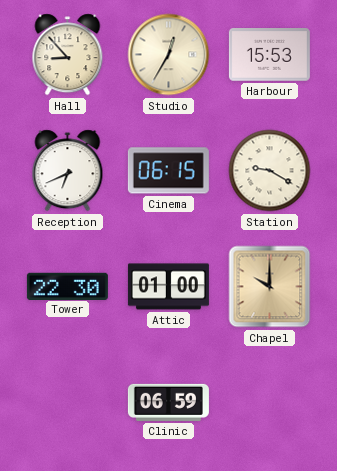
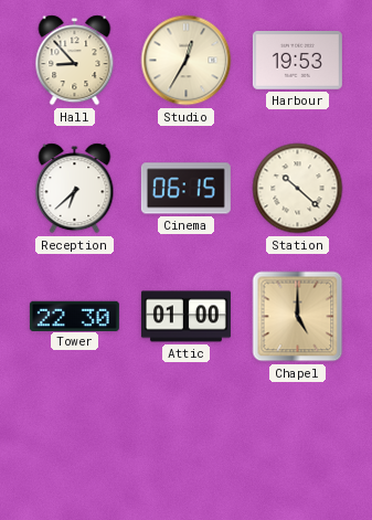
Harbour: 15:53 -> 19:53
Reception: 6:41 -> 6:38
Station: 9:20 -> 10:22
Chapel: 10:00 -> 5:00
Clinic: 06:59 -> none
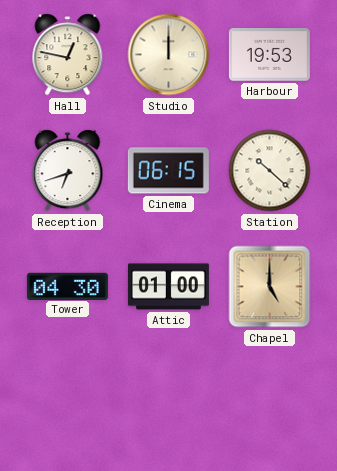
Hall: 8:53 -> 12:47
Studio: 12:35 -> 12:00
Reception: 6:38 -> 6:42
Tower: 22:30 -> 04:30
